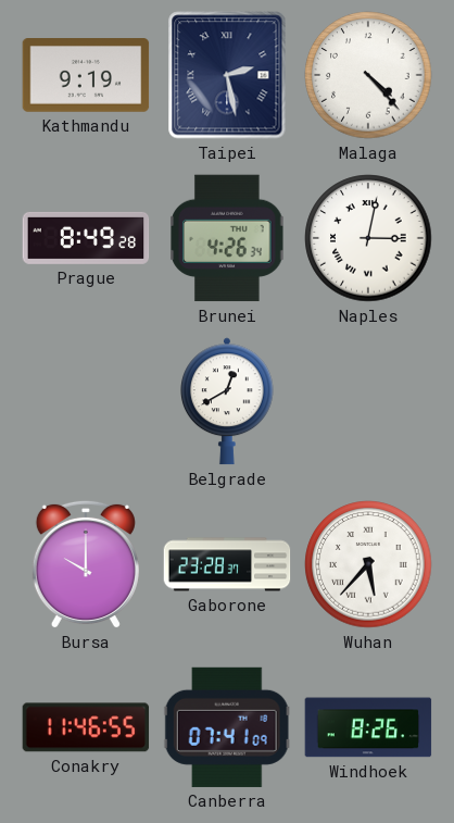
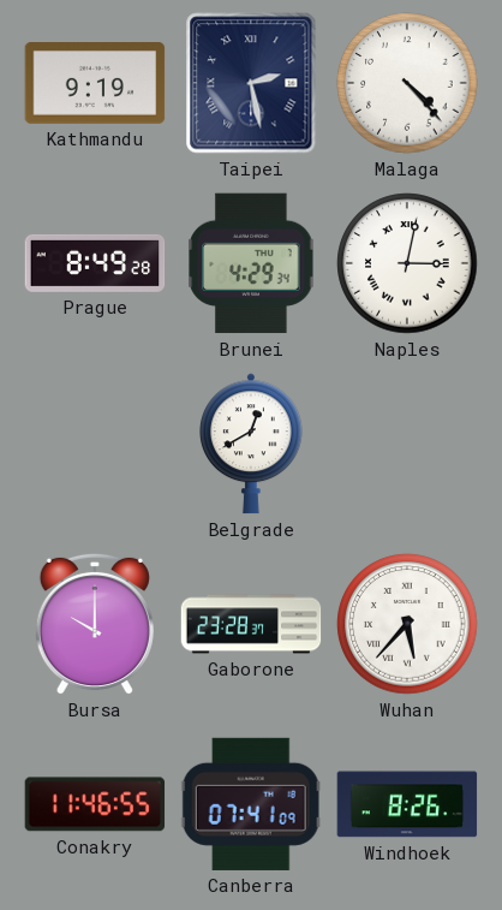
Brunei: 4:26 -> 4:29
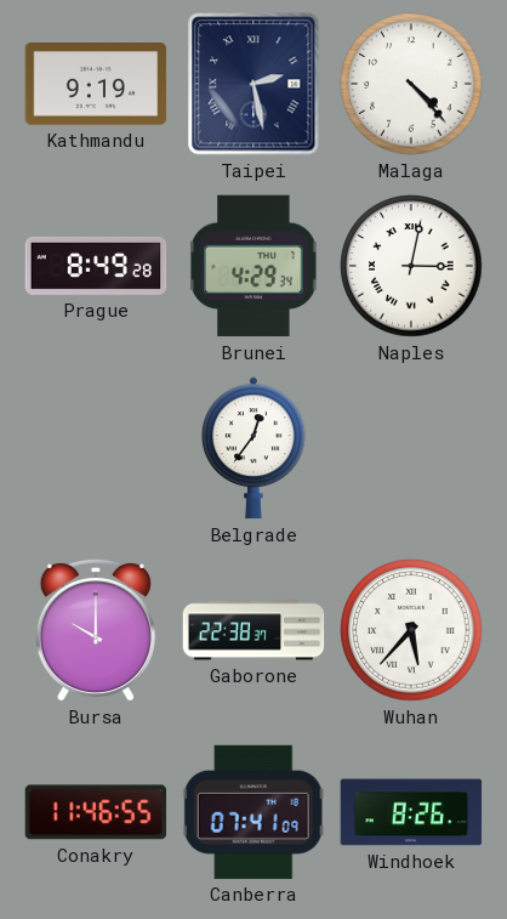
Belgrade: 12:40 -> 12:36
Gaborone: 23:28 -> 22:38
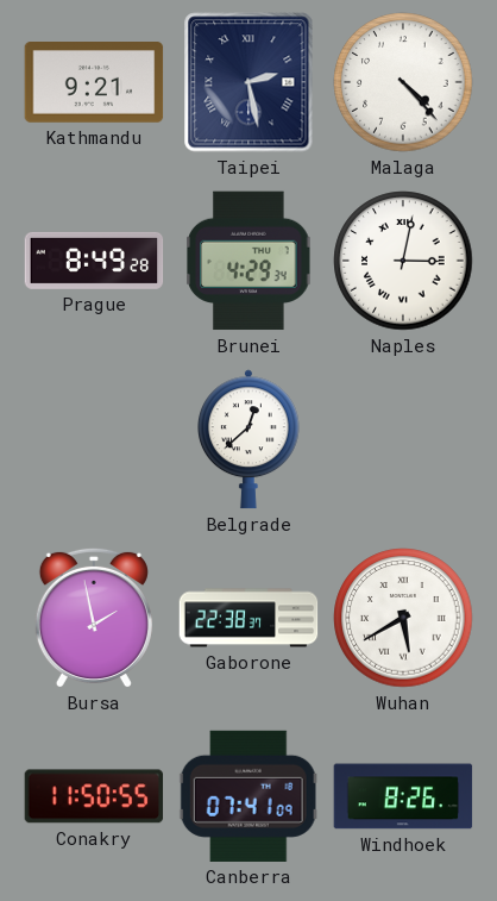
Kathmandu: 9:19 -> 9:21
Belgrade: 12:36 -> 12:38
Bursa: 10:00 -> 1:58
Wuhan: 5:37 -> 5:40
Conakry: 11:46 -> 11:50
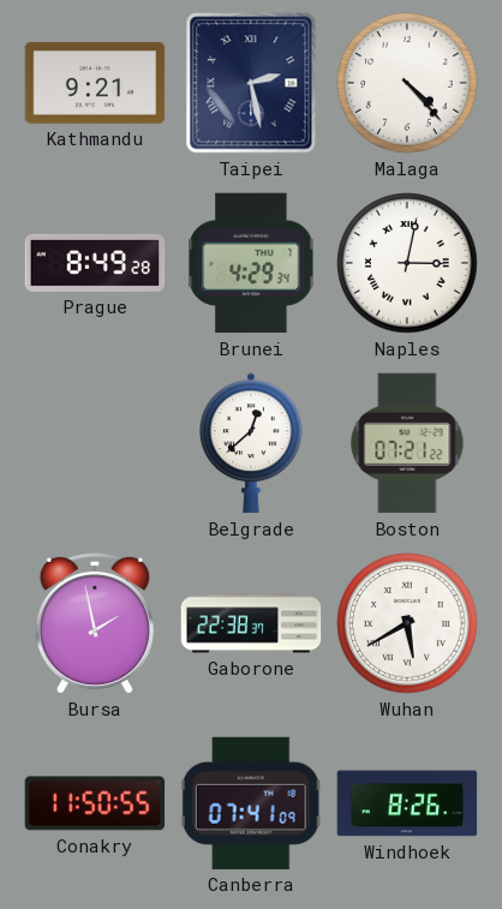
Boston: none -> 07:21
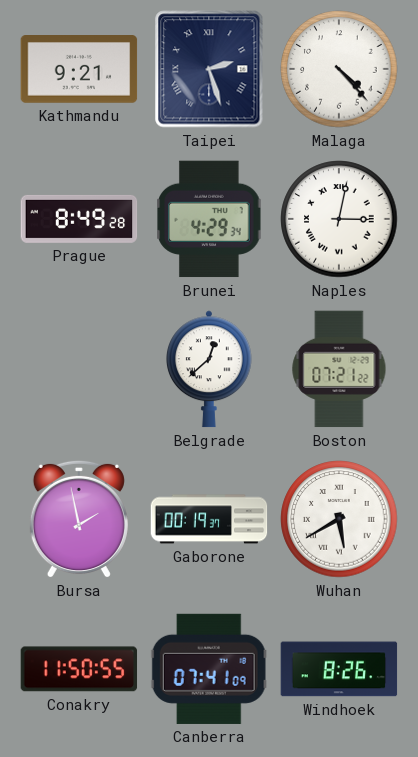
Taipei: 2:28 -> 2:27
Gaborone: 22:38 -> 00:19
